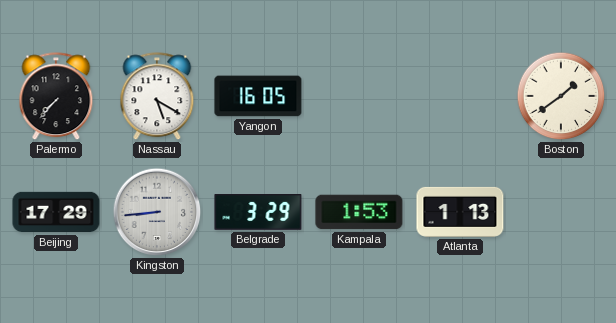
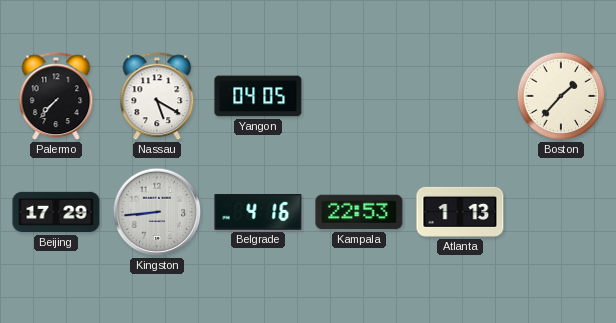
Yangon: 16:05 -> 04:05
Boston: 1:39 -> 1:37
Belgrade: 3:29 -> 4:16
Kampala: 1:53 -> 22:53
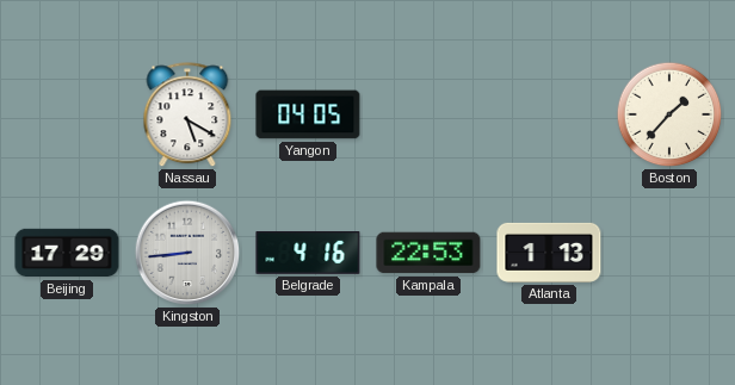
Palermo: 7:37 -> none
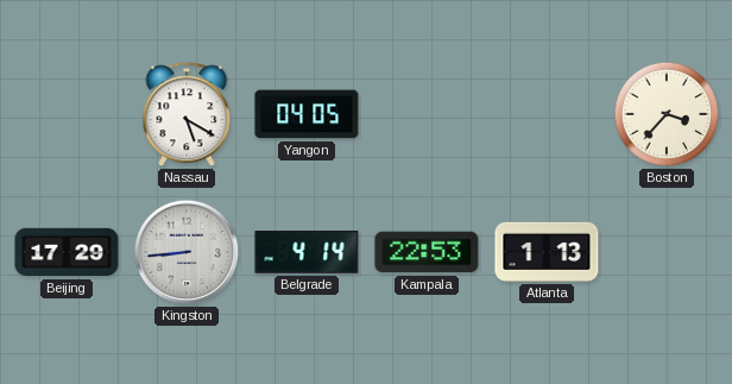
Boston: 1:37 -> 3:37
Belgrade: 4:16 -> 4:14
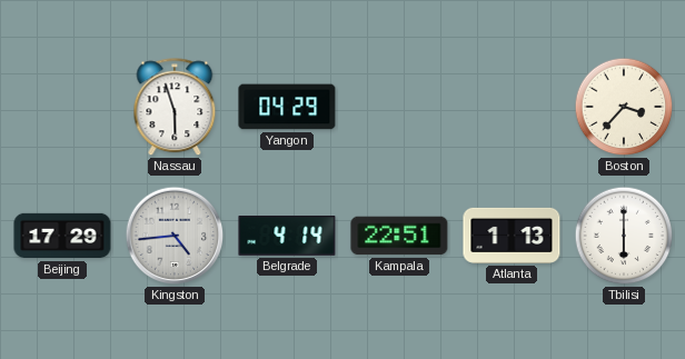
Nassau: 5:20 -> 5:57
Yangon: 04:05 -> 04:29
Kingston: 8:44 -> 4:44
Kampala: 22:53 -> 22:51
Tbilisi: none -> 6:00
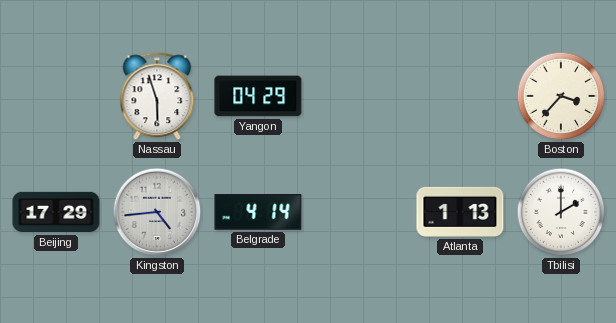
Kampala: 22:51 -> none
Tbilisi: 6:00 -> 2:00
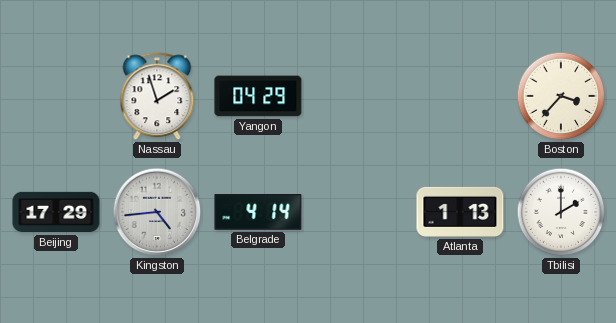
Nassau: 5:57 -> 1:57
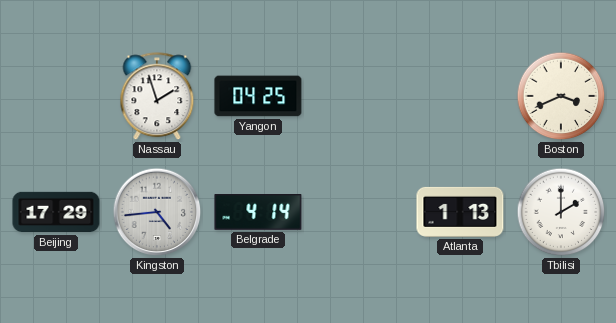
Yangon: 04:29 -> 04:25
Boston: 3:37 -> 3:41
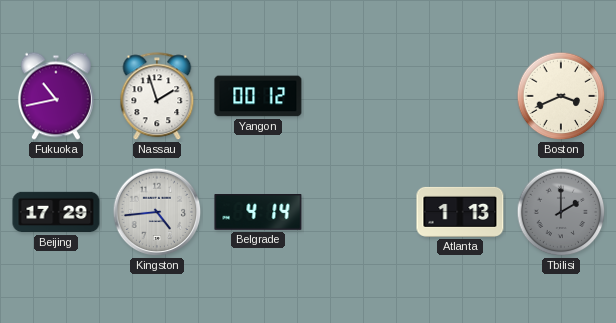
Fukuoka: none -> 10:43
Yangon: 04:25 -> 00:12
Tbilisi dial: white -> grey
